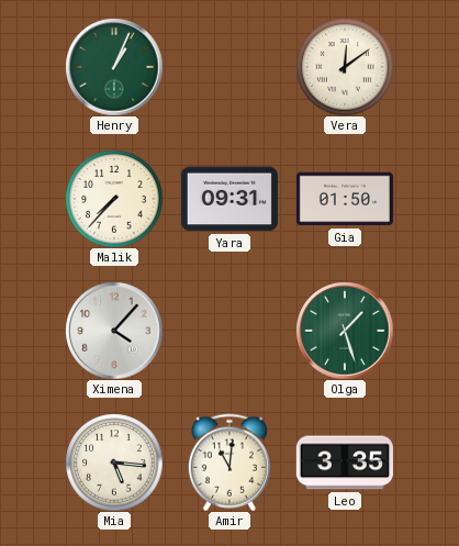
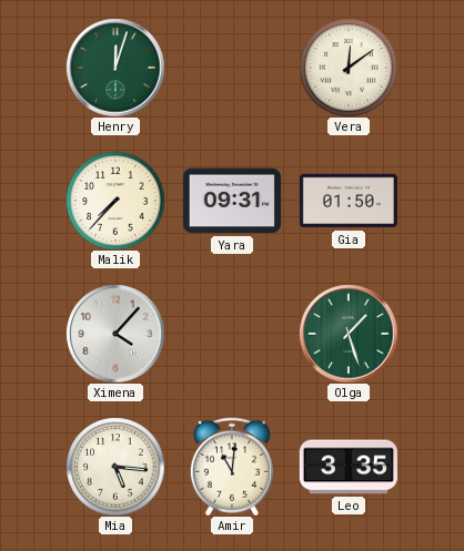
Henry: 1:04 -> 12:03
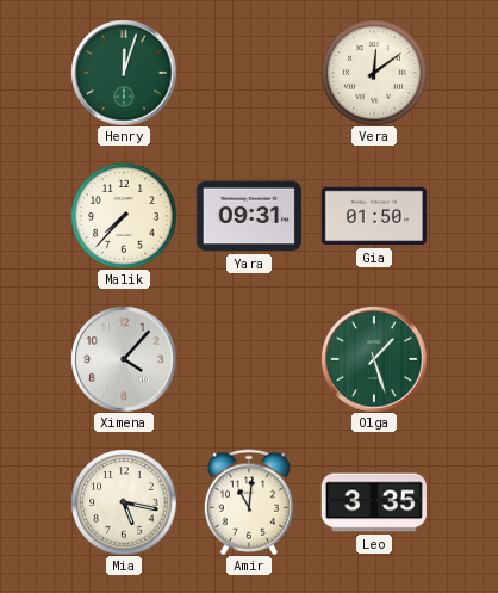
Mia: 5:16 -> 5:17
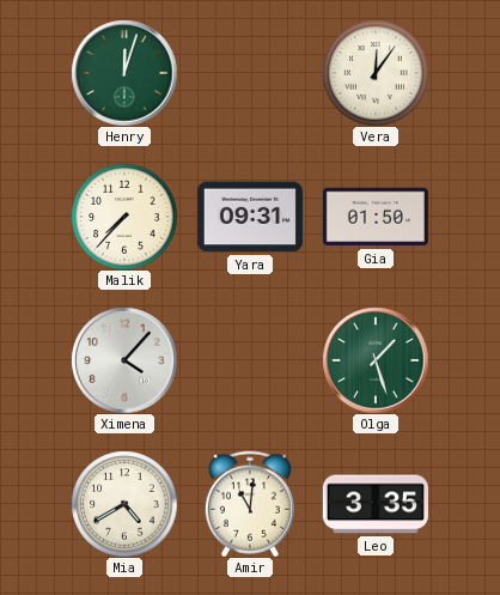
Vera: 12:09 -> 12:06
Mia: 5:17 -> 4:40
